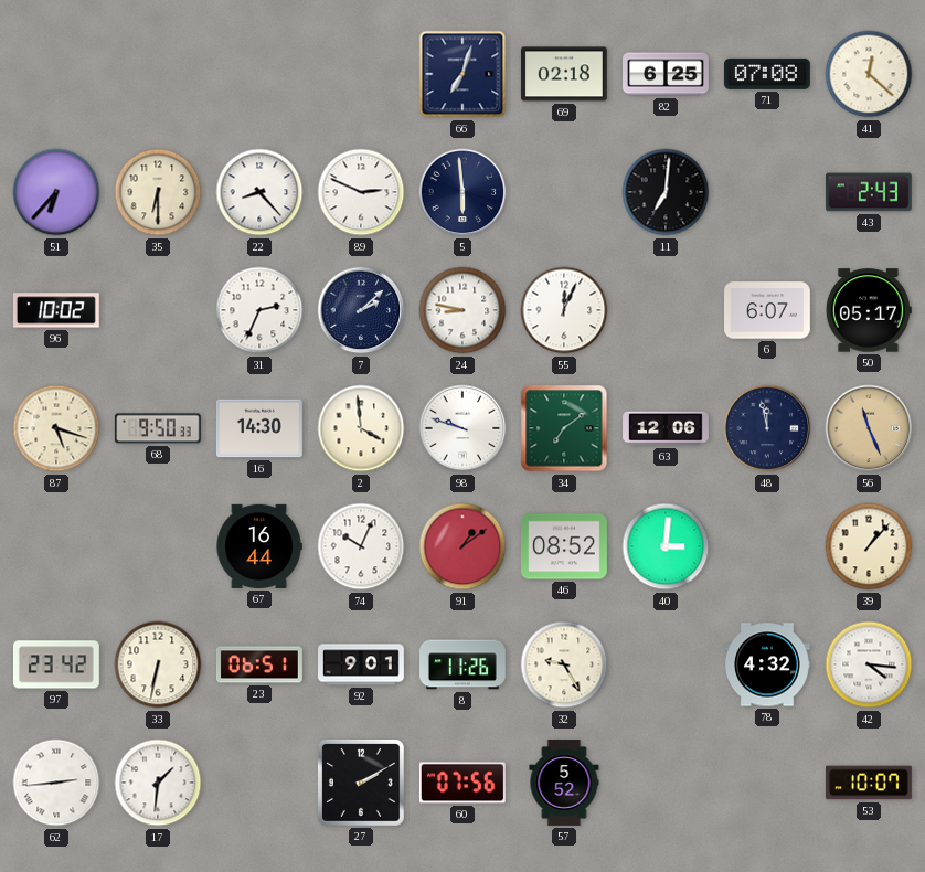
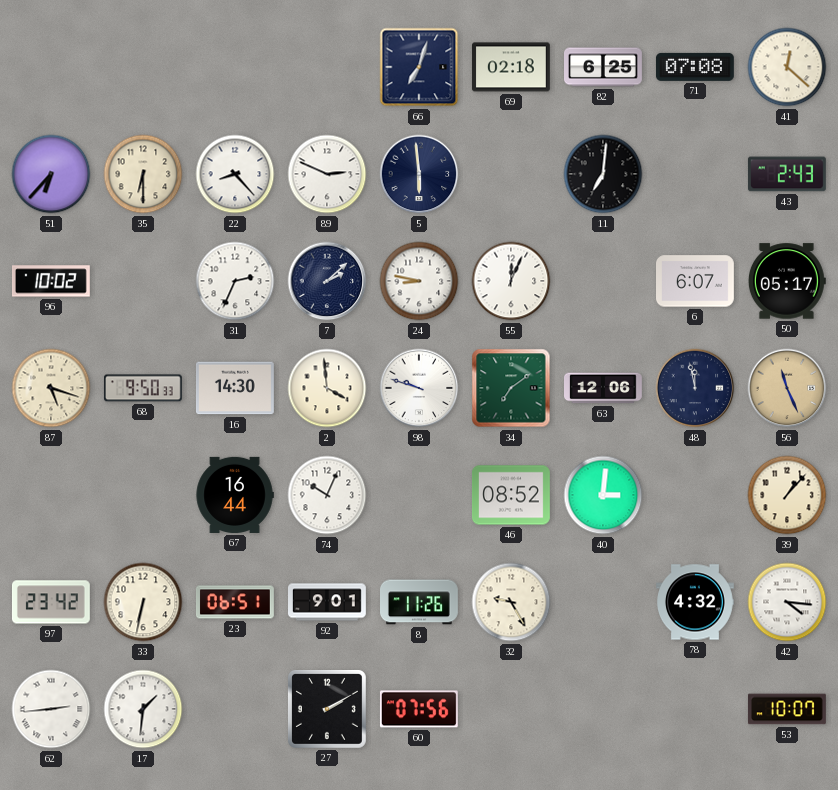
91: 1:09 -> none
57: 5:52 -> none
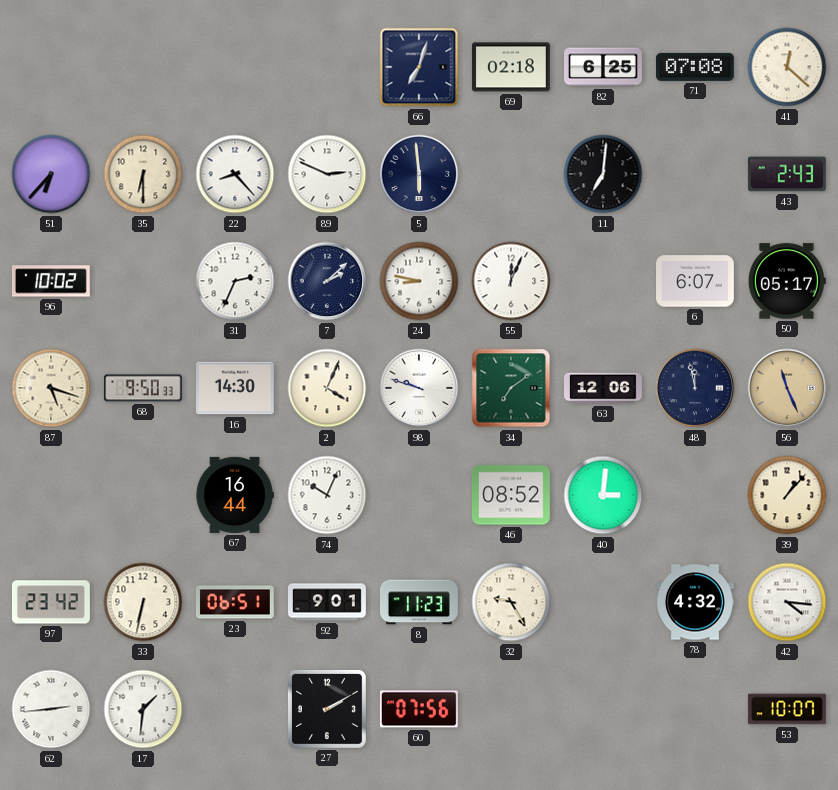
2: 3:59 -> 4:04
8: 11:26 -> 11:23
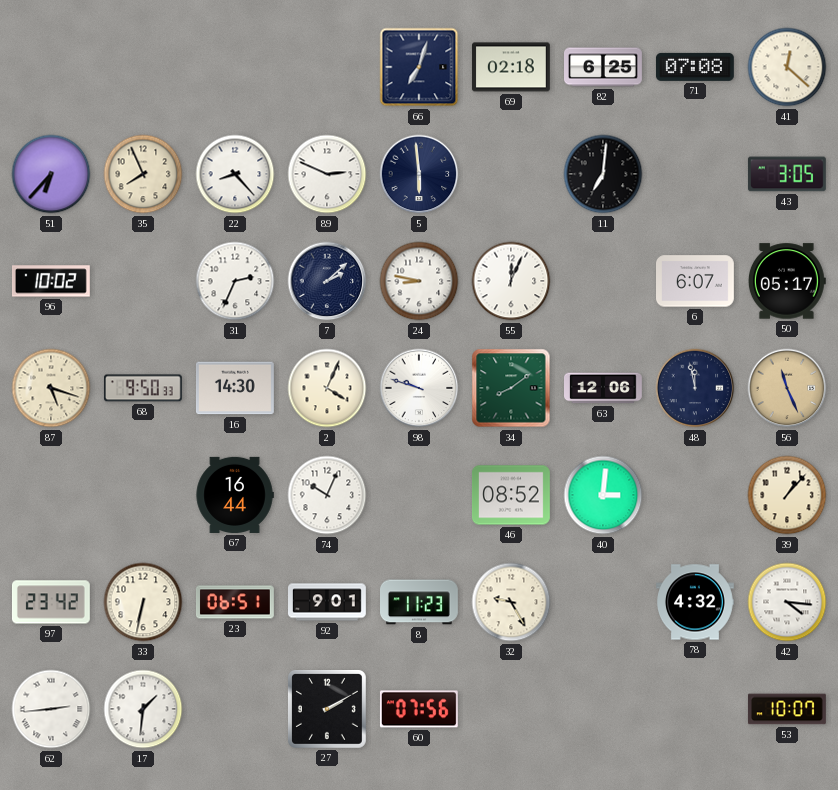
35: 6:30 -> 7:56
43: 2:43 -> 3:05
34: 7:09 -> 8:09
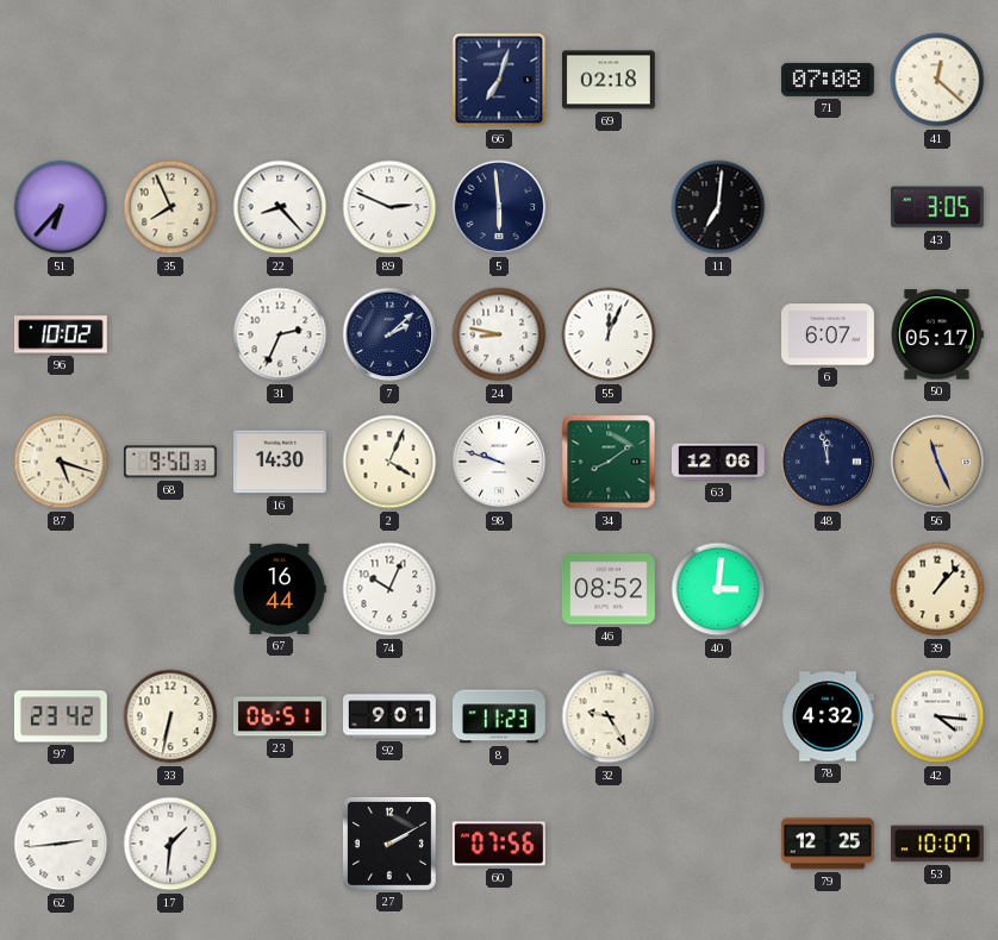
82: 6:25 -> none
79: none -> 12:25
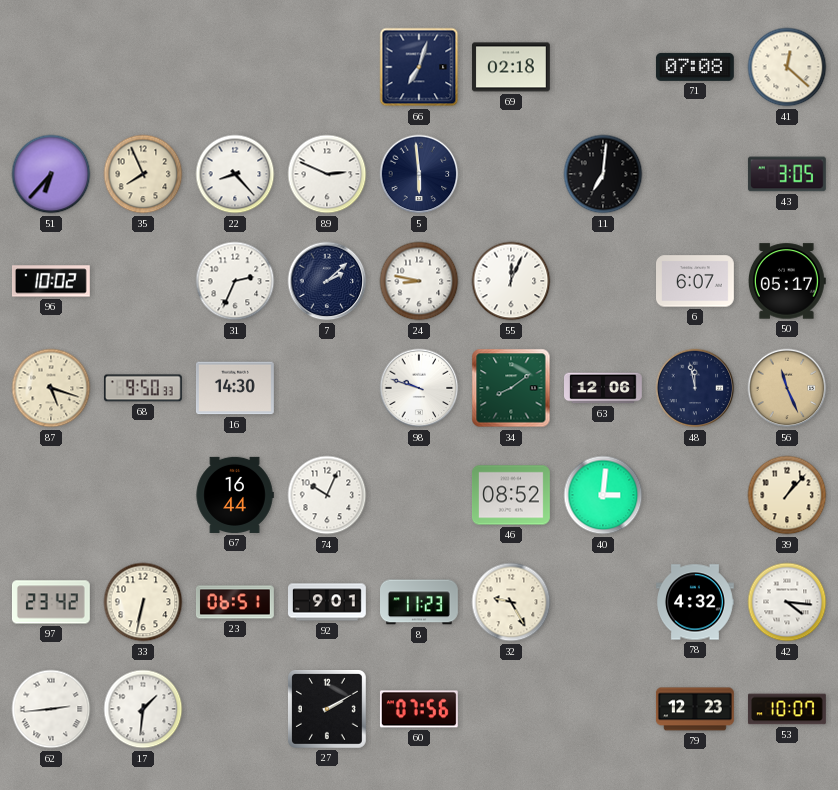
2: 4:04 -> none
79: 12:25 -> 12:23
